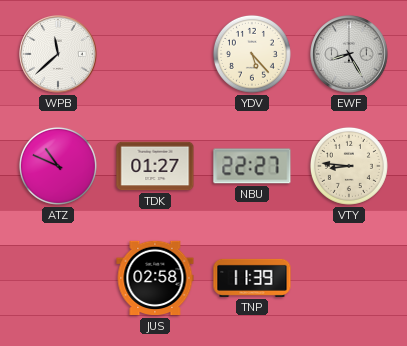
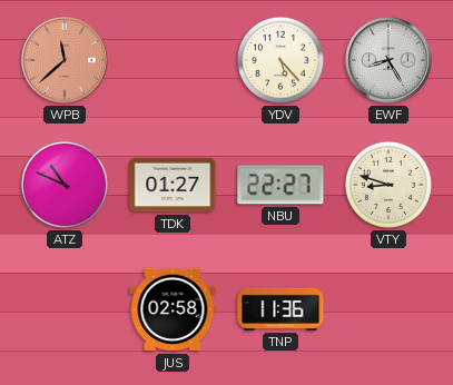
WPB dial: white -> salmon
VTY: 8:46 -> 8:48
TNP: 11:39 -> 11:36
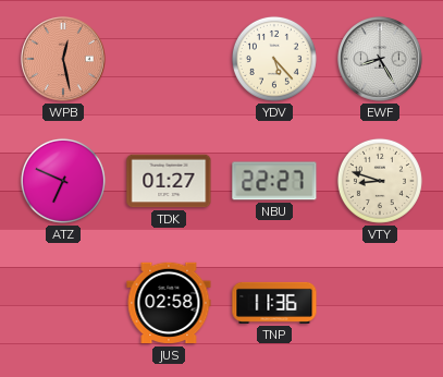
WPB: 11:38 -> 12:28
ATZ: 10:49 -> 6:49
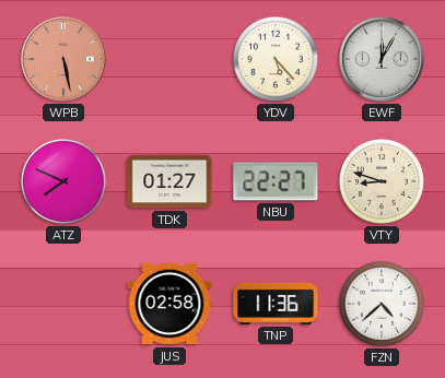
WPB: 12:28 -> 5:28
EWF: 8:25 -> 12:05
ATZ: 6:49 -> 7:49
FZN: none -> 4:38
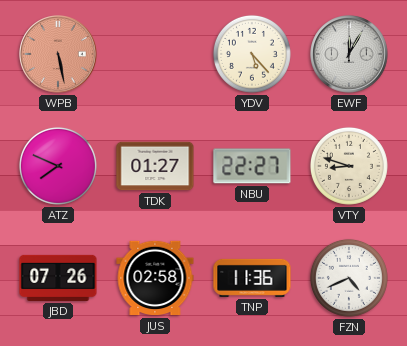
JBD: none -> 07:26
FZN: 4:38 -> 4:41
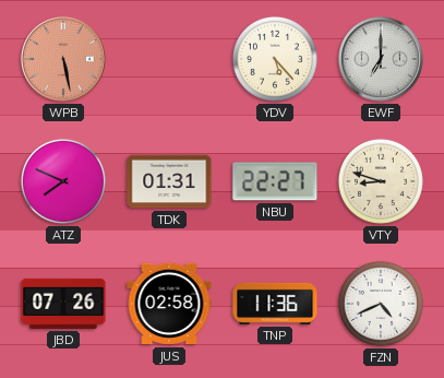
EWF: 12:05 -> 7:00
TDK: 01:27 -> 01:31
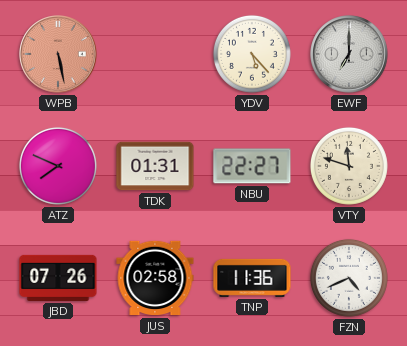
VTY: 8:48 -> 11:48
